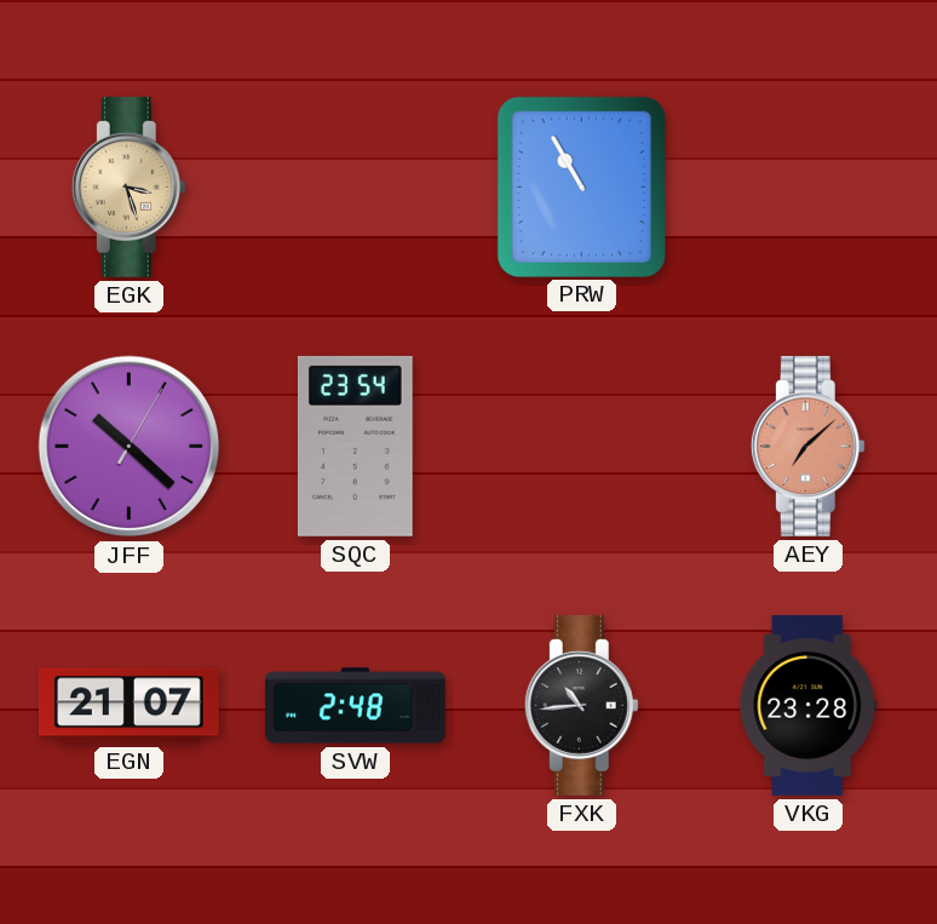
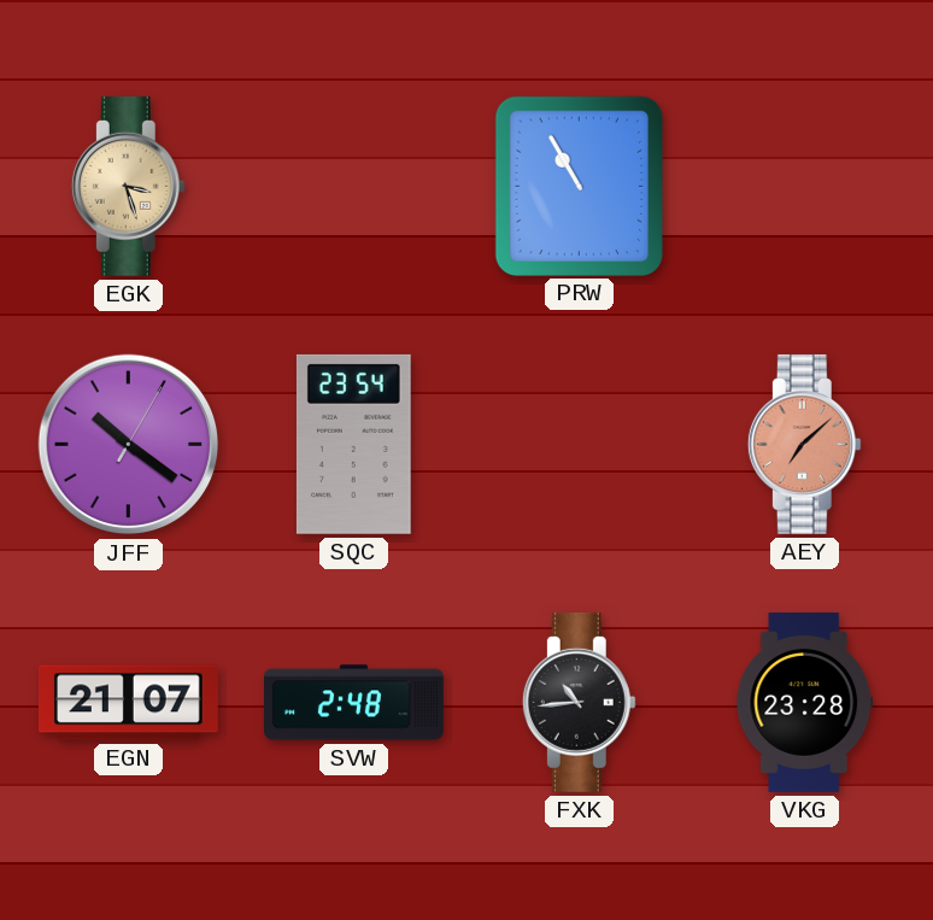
JFF: 10:22 -> 10:21
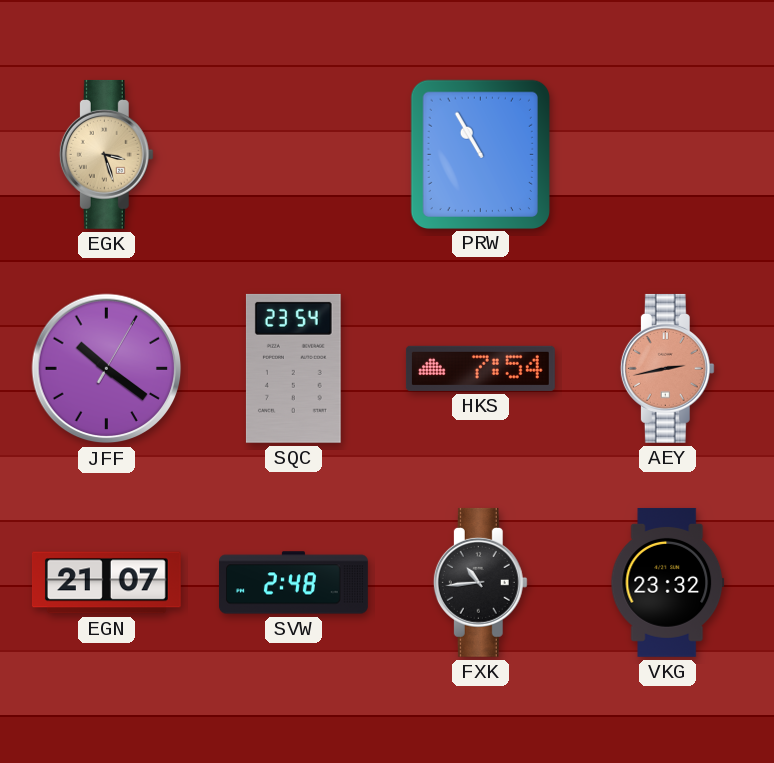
HKS: none -> 7:54
AEY: 7:08 -> 2:43
VKG: 23:28 -> 23:32
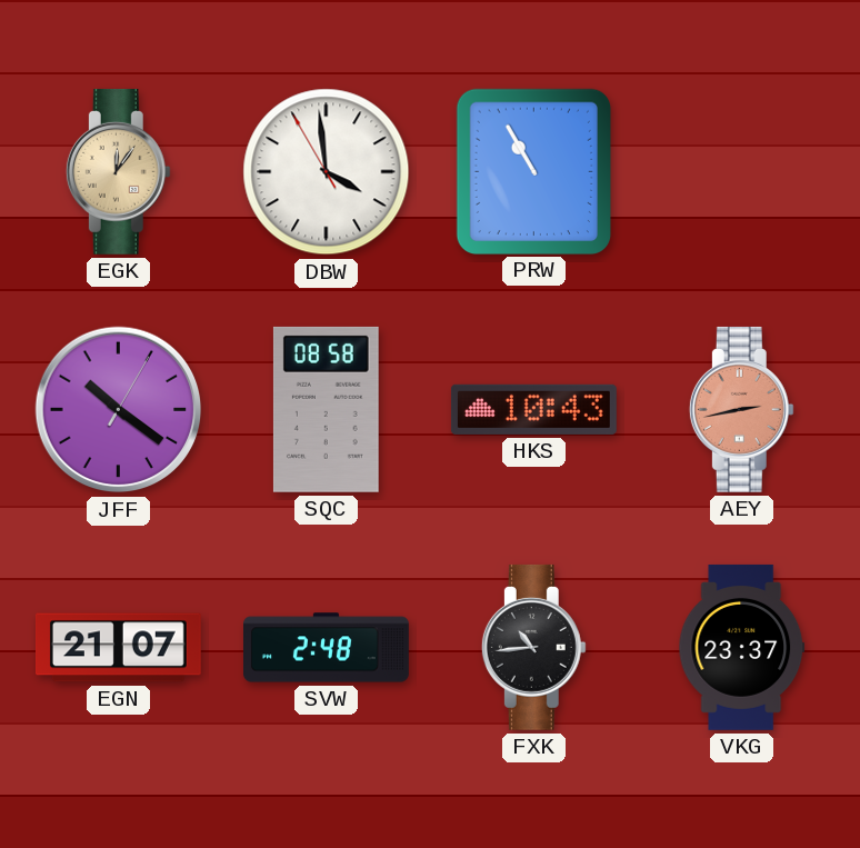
EGK: 3:27 -> 12:06
DBW: none -> 3:58
SQC: 23:54 -> 08:58
HKS: 7:54 -> 10:43
VKG: 23:32 -> 23:37
